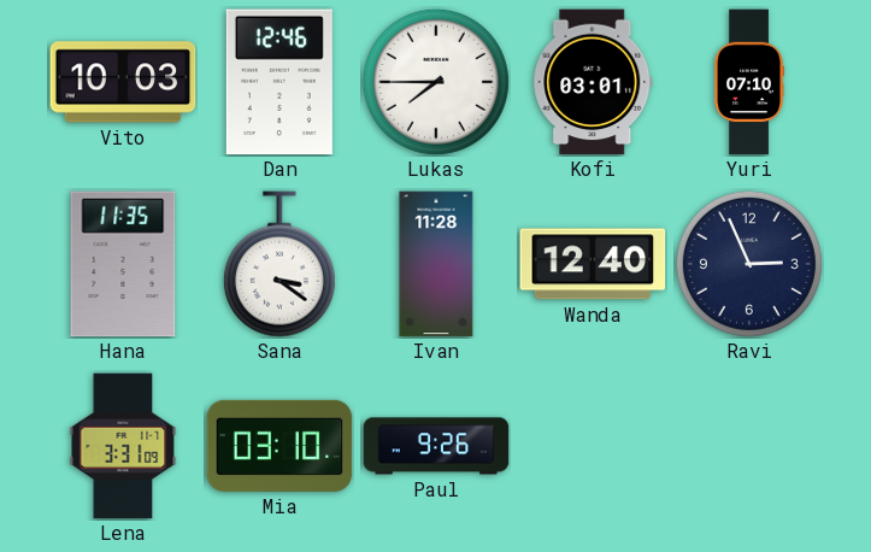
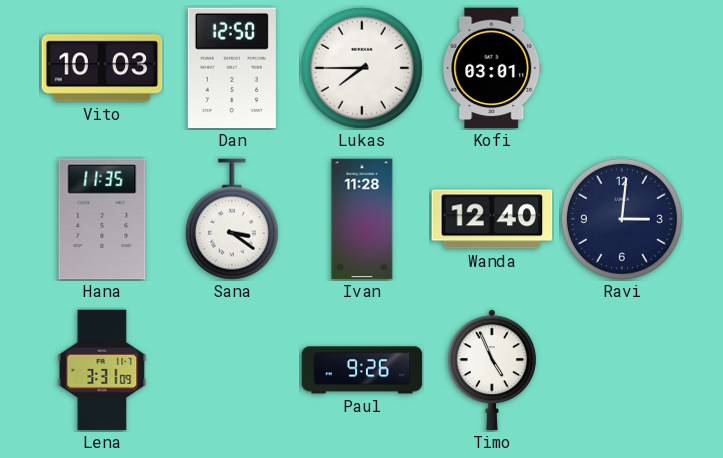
Dan: 12:46 -> 12:50
Yuri: 07:10 -> none
Ravi: 2:56 -> 3:01
Mia: 03:10 -> none
Timo: none -> 4:56
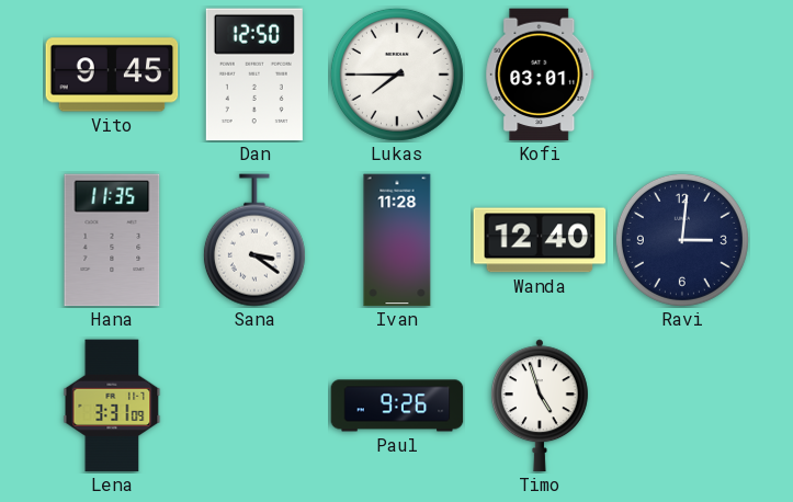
Vito: 10:03 -> 9:45
Timo: 4:56 -> 4:57
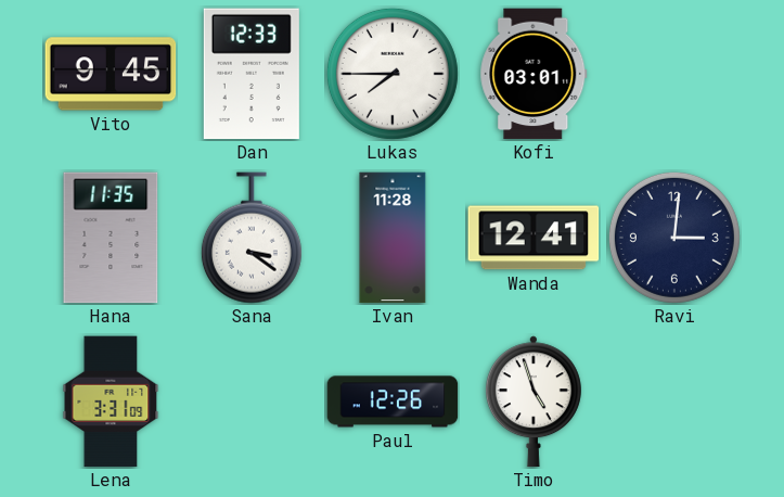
Dan: 12:50 -> 12:33
Wanda: 12:40 -> 12:41
Paul: 9:26 -> 12:26
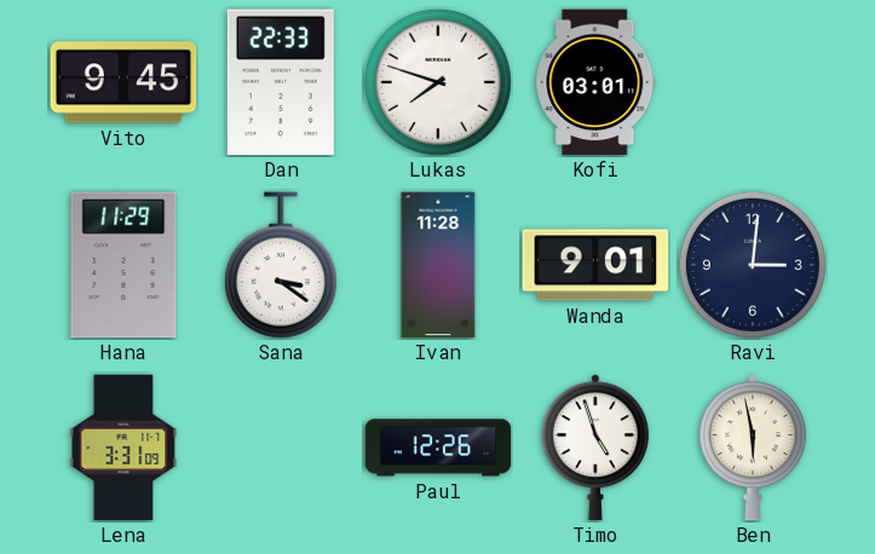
Dan: 12:33 -> 22:33
Lukas: 7:45 -> 7:48
Hana: 11:35 -> 11:29
Wanda: 12:41 -> 9:01
Ben: none -> 5:58
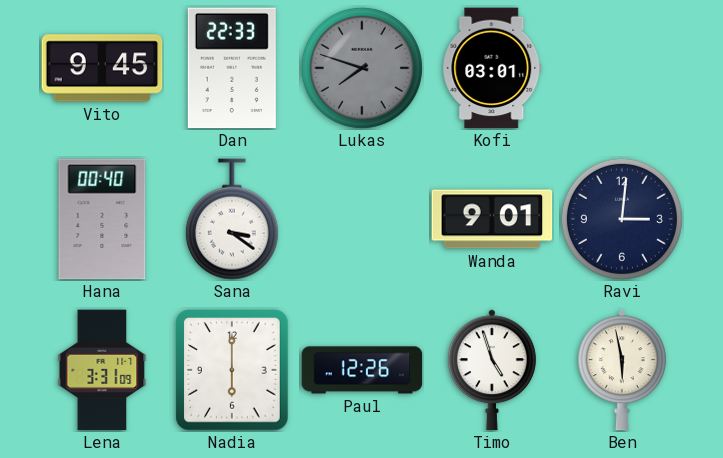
Lukas dial: white -> grey
Hana: 11:29 -> 00:40
Ivan: 11:28 -> none
Nadia: none -> 6:00
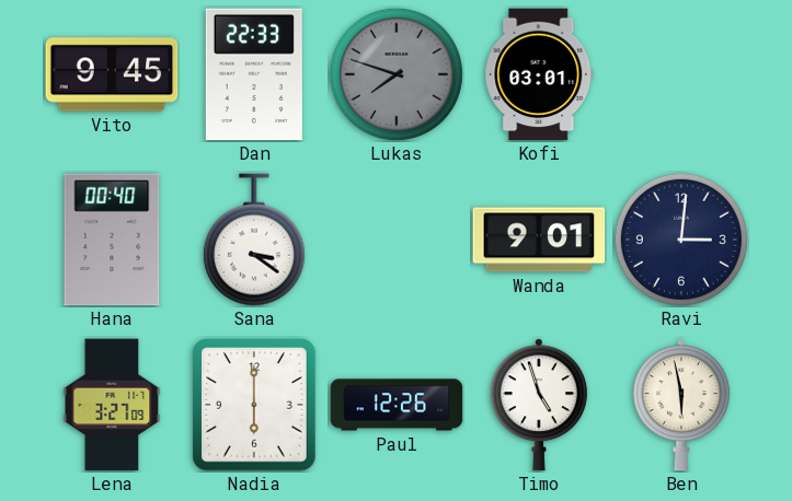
Lena: 3:31 -> 3:27
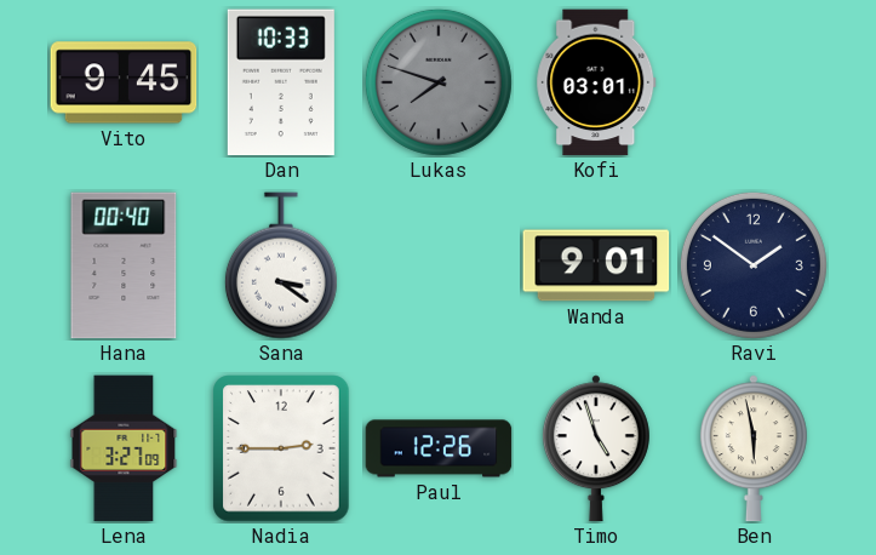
Dan: 22:33 -> 10:33
Ravi: 3:01 -> 1:51
Nadia: 6:00 -> 2:45
